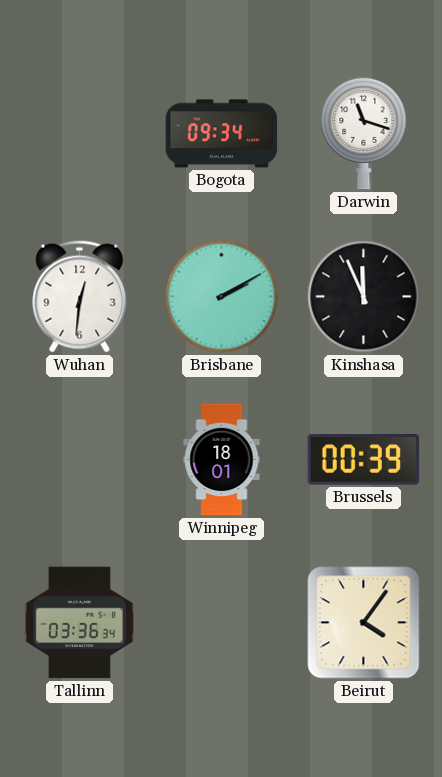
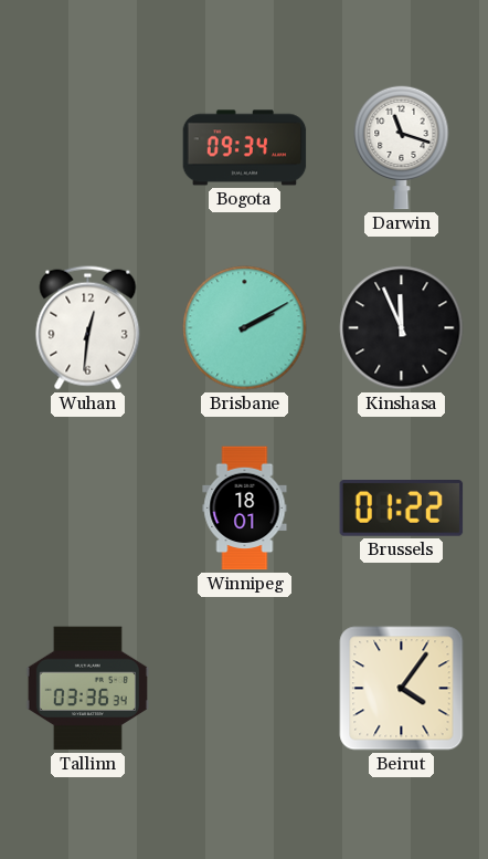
Brussels: 00:39 -> 01:22
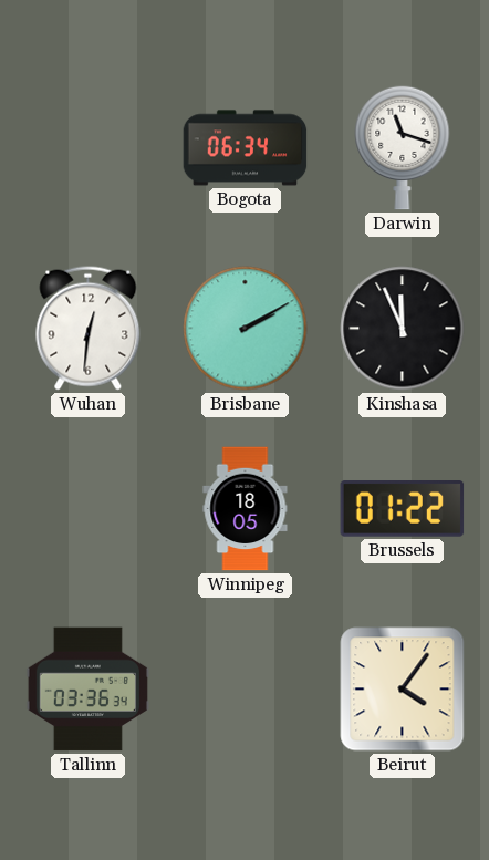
Bogota: 09:34 -> 06:34
Winnipeg: 18:01 -> 18:05
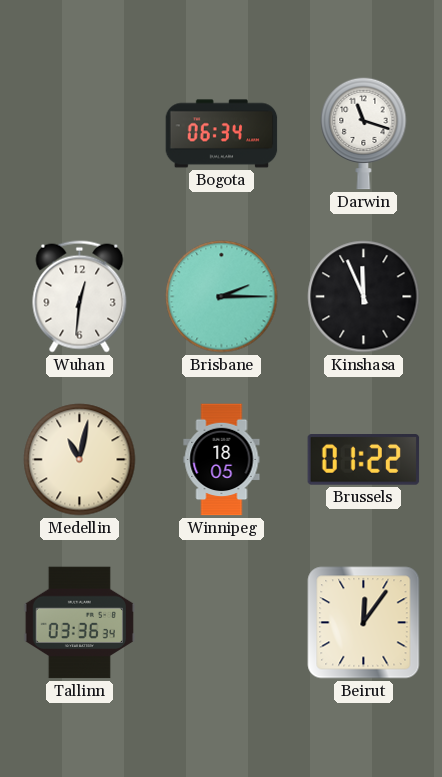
Brisbane: 2:10 -> 2:15
Medellin: none -> 11:02
Beirut: 4:06 -> 12:06
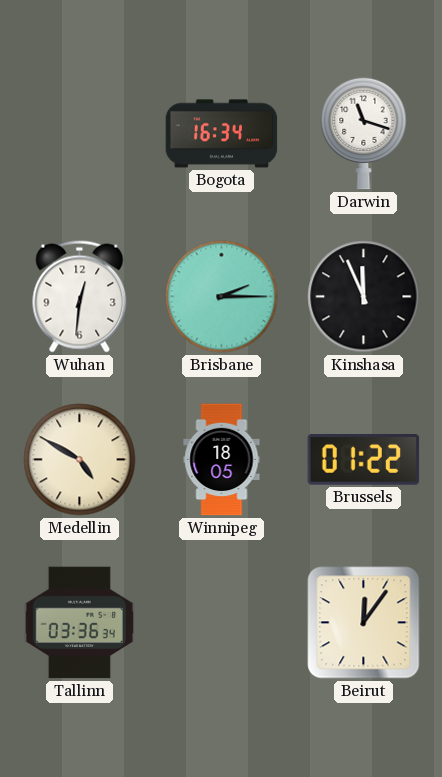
Bogota: 06:34 -> 16:34
Medellin: 11:02 -> 4:50
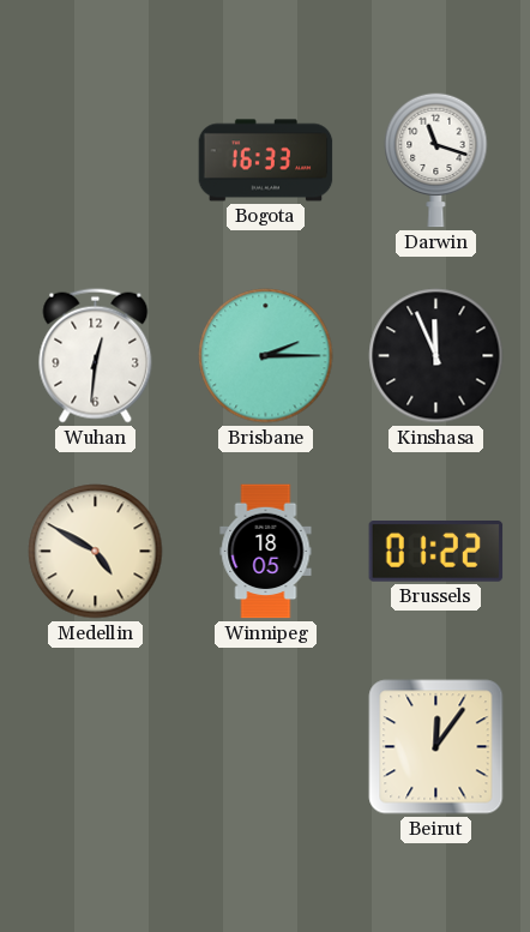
Bogota: 16:34 -> 16:33
Tallinn: 03:36 -> none
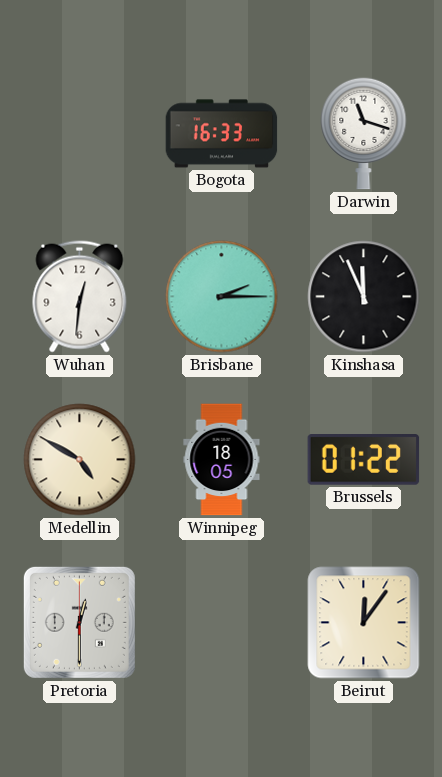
Pretoria: none -> 12:30
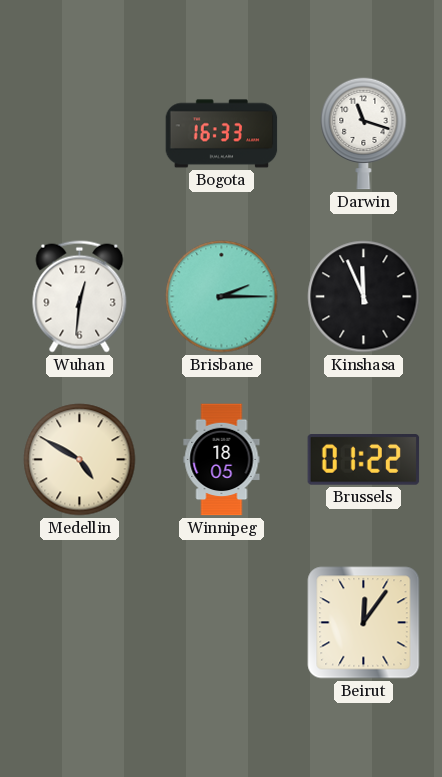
Pretoria: 12:30 -> none
